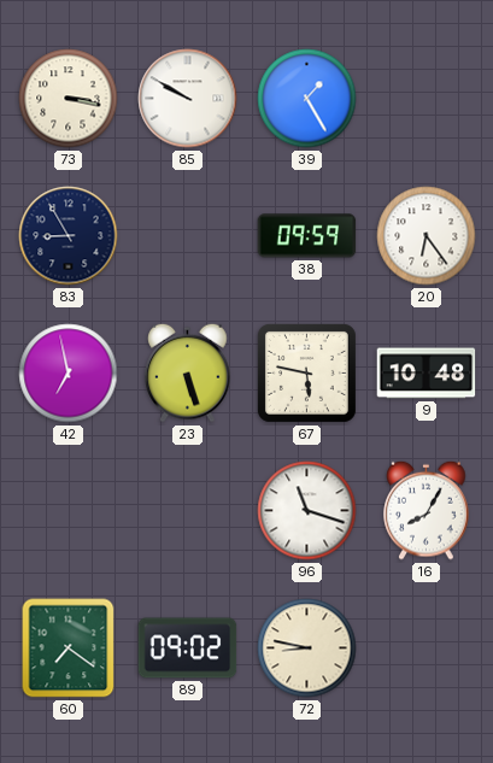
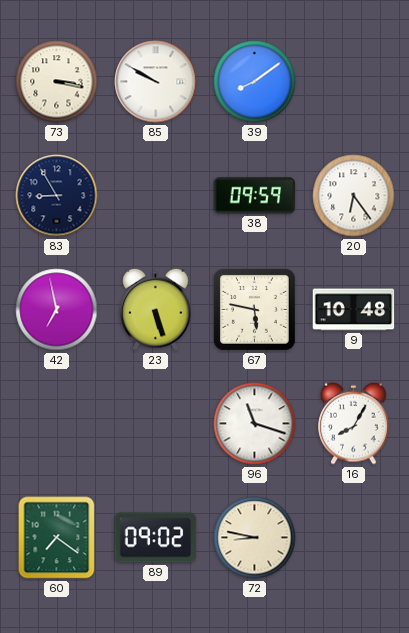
39: 1:25 -> 8:09
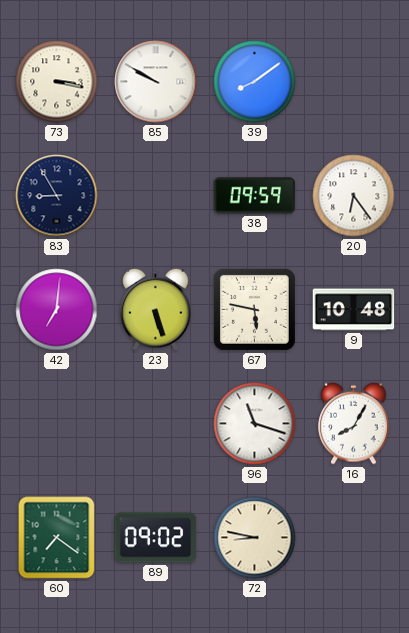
42: 6:58 -> 7:01
